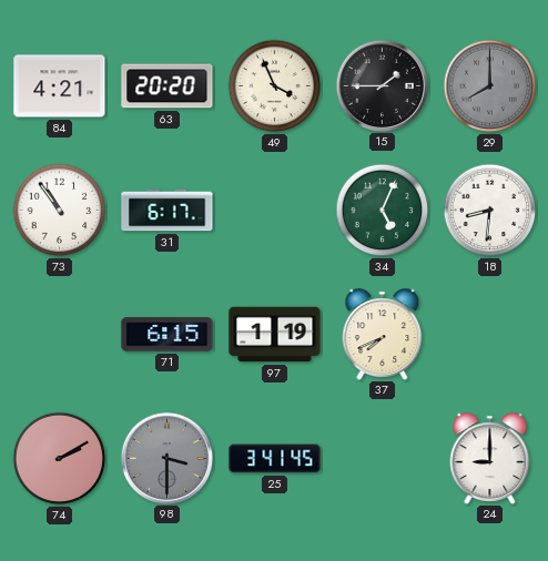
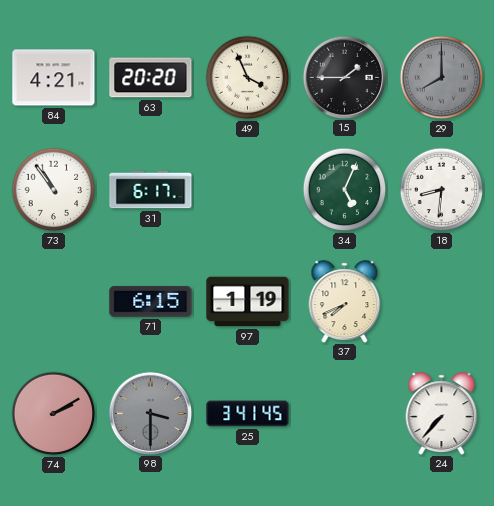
24: 9:00 -> 7:37
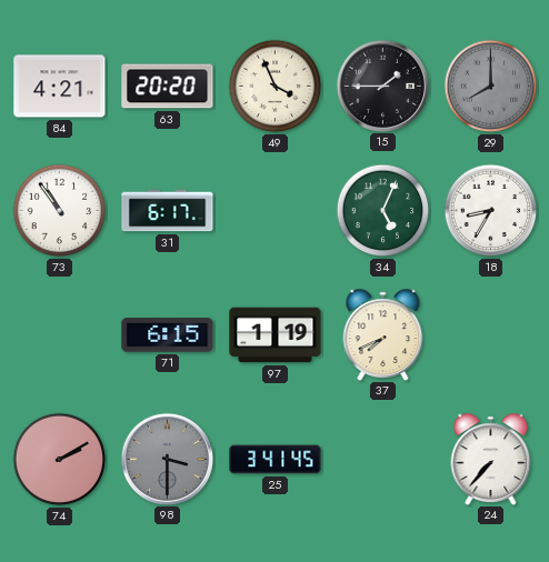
18: 8:31 -> 8:35
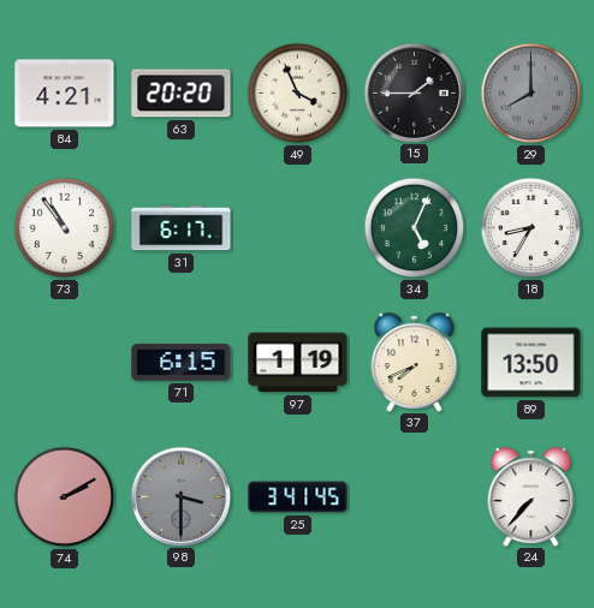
89: none -> 13:50
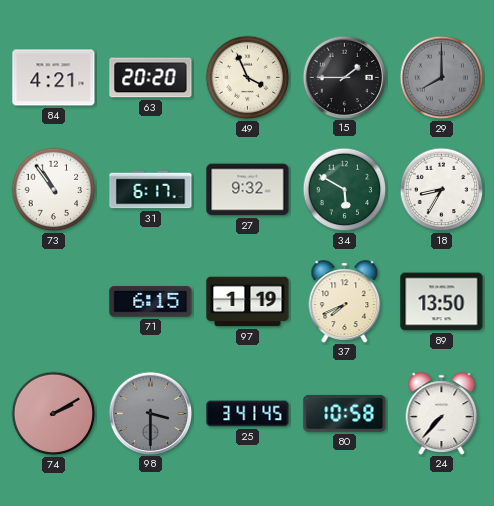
27: none -> 9:32
34: 5:04 -> 5:50
80: none -> 10:58
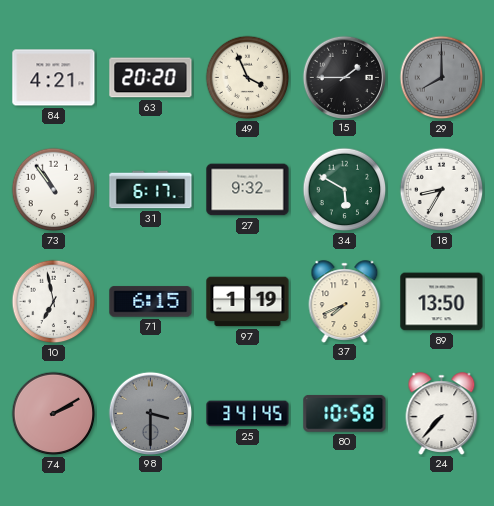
10: none -> 6:58
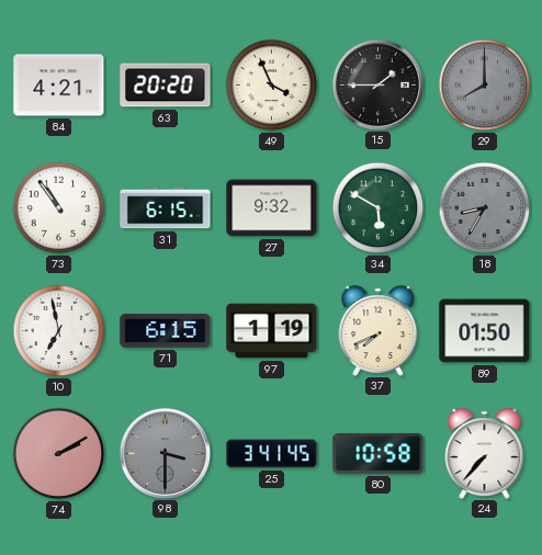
31: 6:17 -> 6:15
18 dial: white -> grey
89: 13:50 -> 01:50
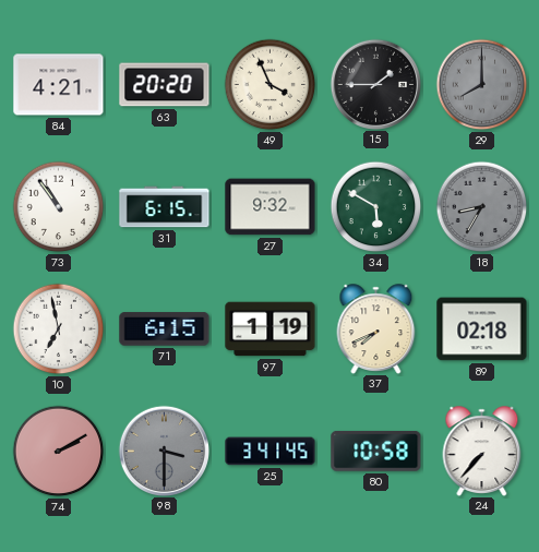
89: 01:50 -> 02:18
